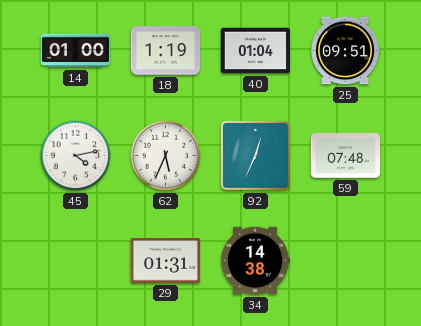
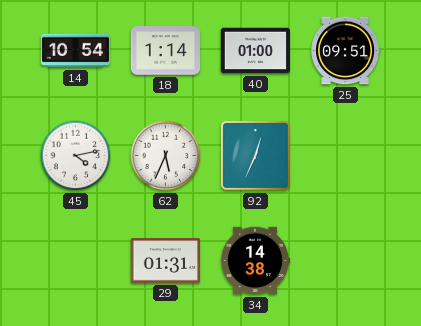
14: 01:00 -> 10:54
18: 1:19 -> 1:14
40: 01:04 -> 01:00
59: 07:48 -> none
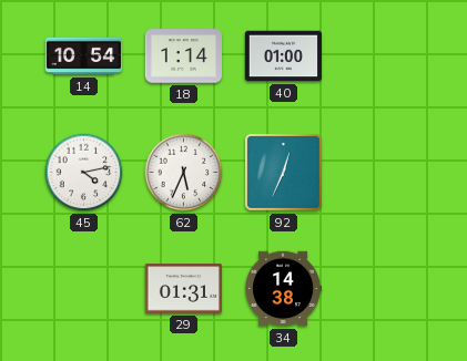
25: 09:51 -> none
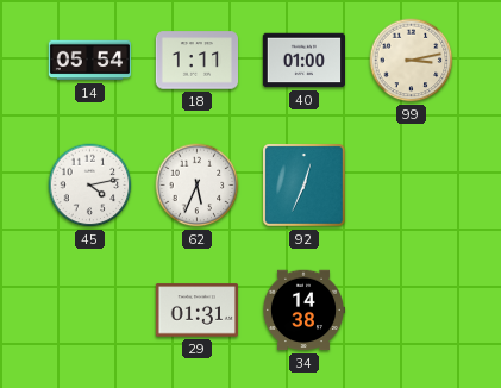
14: 10:54 -> 05:54
18: 1:14 -> 1:11
99: none -> 3:13
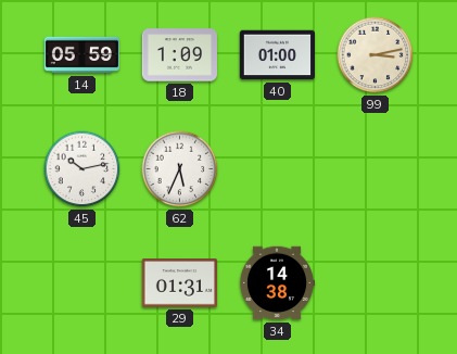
14: 05:54 -> 05:59
18: 1:11 -> 1:09
45: 4:13 -> 10:13
92: 12:34 -> none
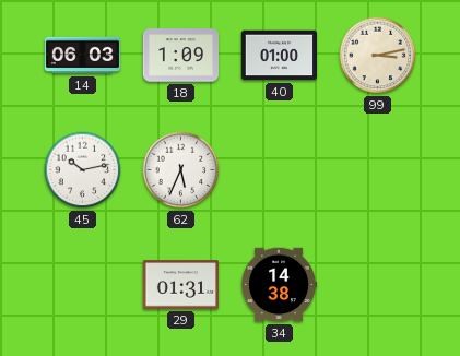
14: 05:59 -> 06:03
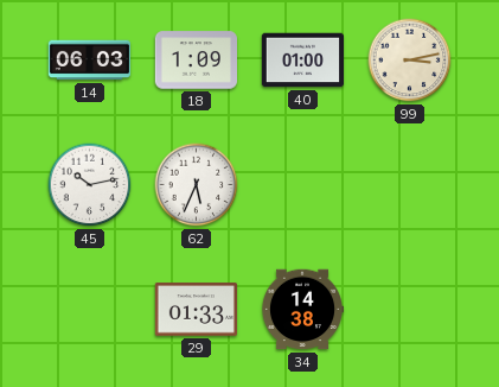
29: 01:31 -> 01:33
